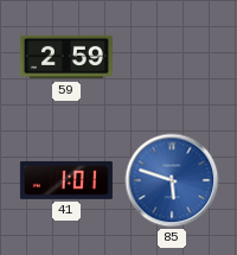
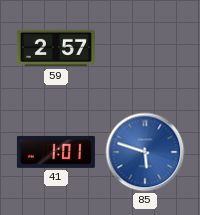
59: 2:59 -> 2:57
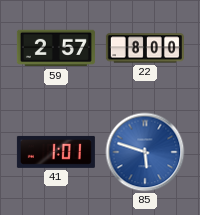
22: none -> 8:00
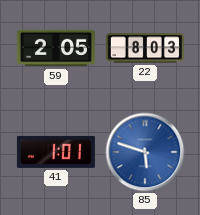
59: 2:57 -> 2:05
22: 8:00 -> 8:03
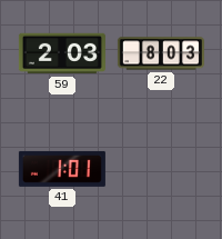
59: 2:05 -> 2:03
85: 5:48 -> none
